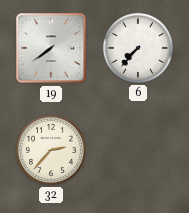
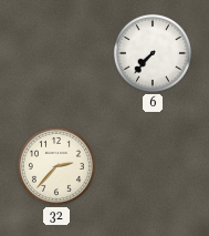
19: 7:39 -> none
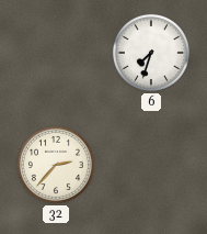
6: 7:37 -> 7:33
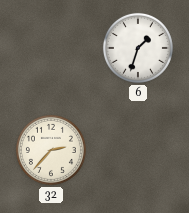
6: 7:33 -> 1:33
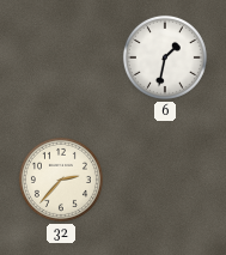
6: 1:33 -> 1:32
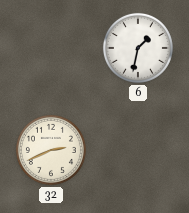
32: 2:37 -> 2:41
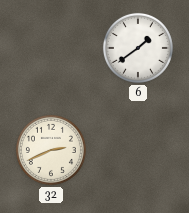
6: 1:32 -> 1:39
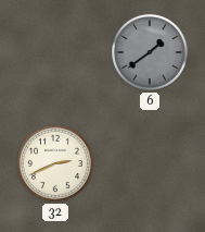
6 dial: white -> grey
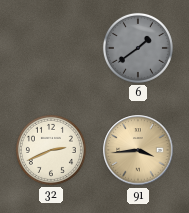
91: none -> 3:44
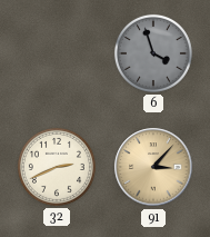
6: 1:39 -> 3:57
91: 3:44 -> 3:07
